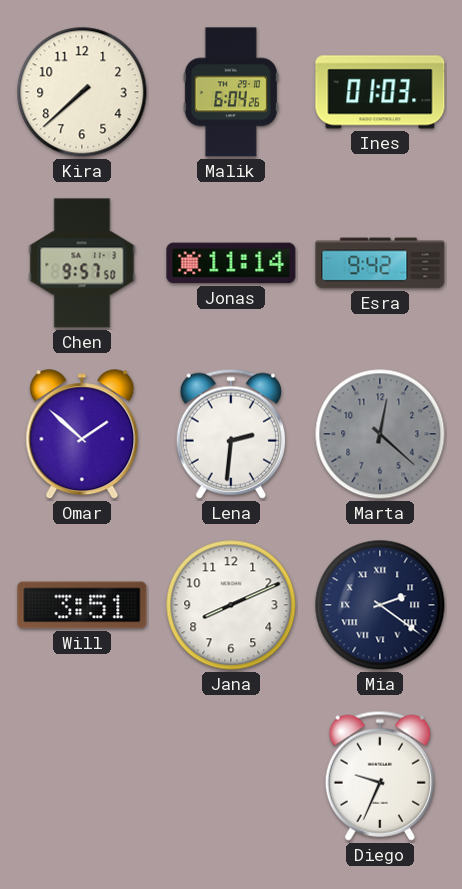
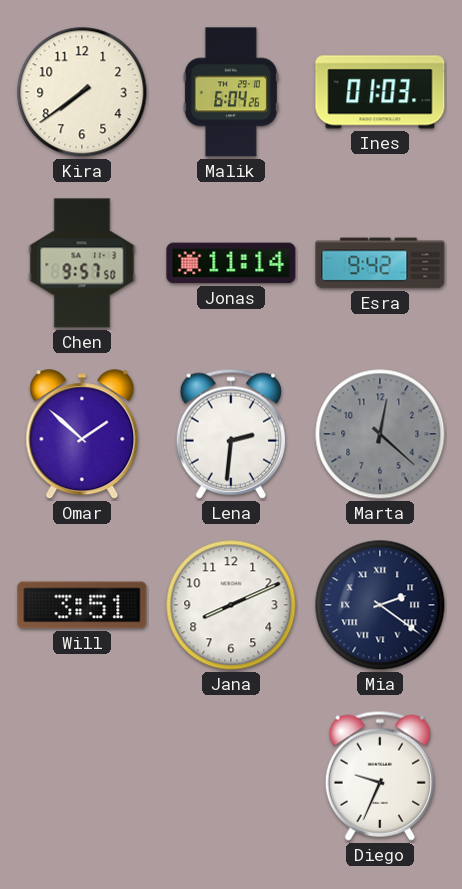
Kira: 7:38 -> 7:39
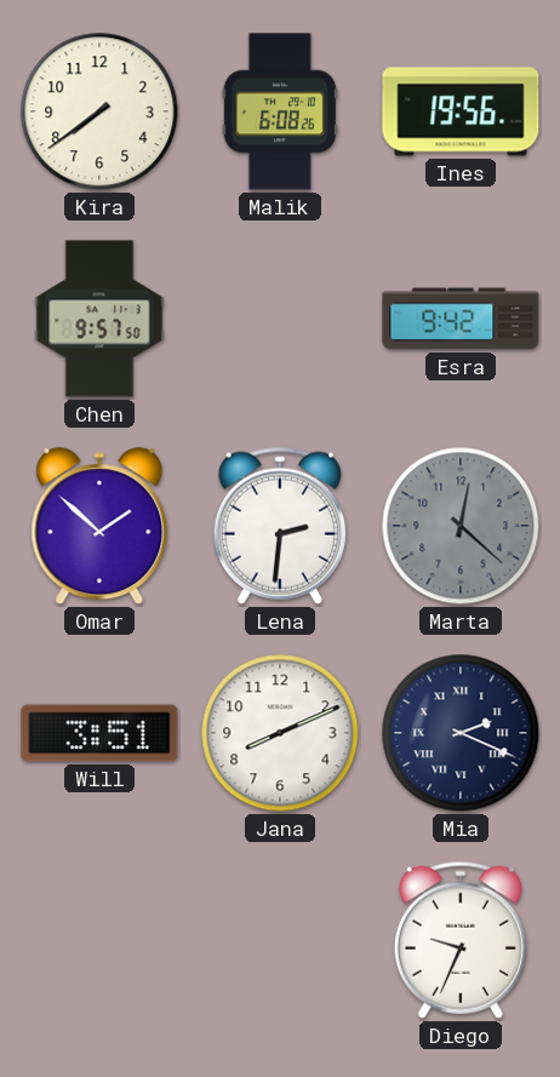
Malik: 6:04 -> 6:08
Ines: 01:03 -> 19:56
Jonas: 11:14 -> none
Mia: 2:21 -> 2:19
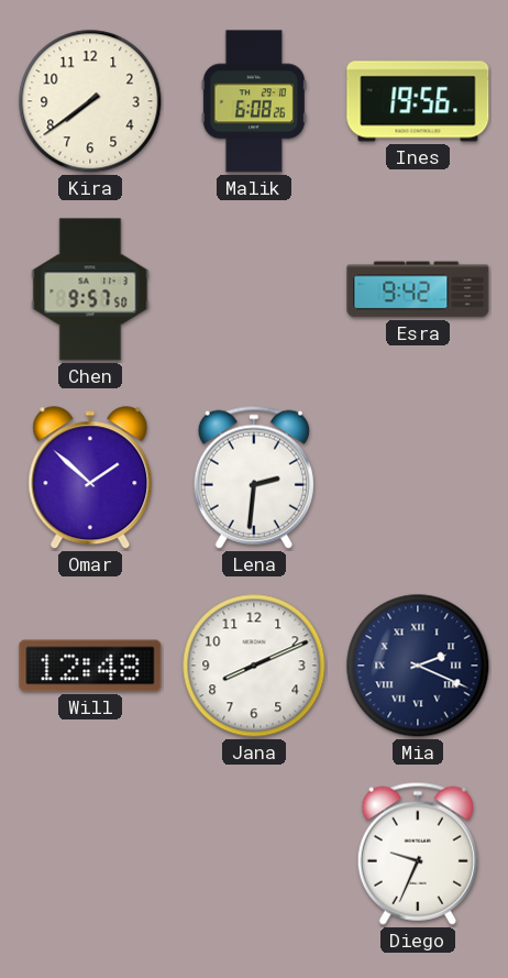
Marta: 12:22 -> none
Will: 3:51 -> 12:48
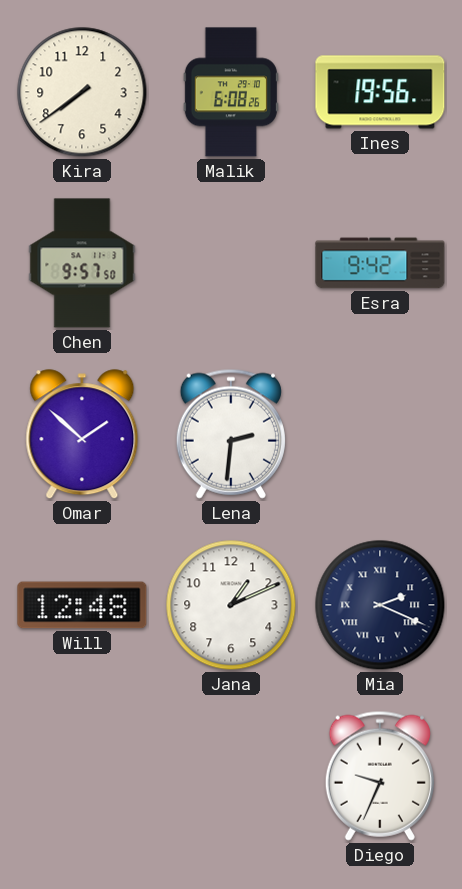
Jana: 8:11 -> 1:11
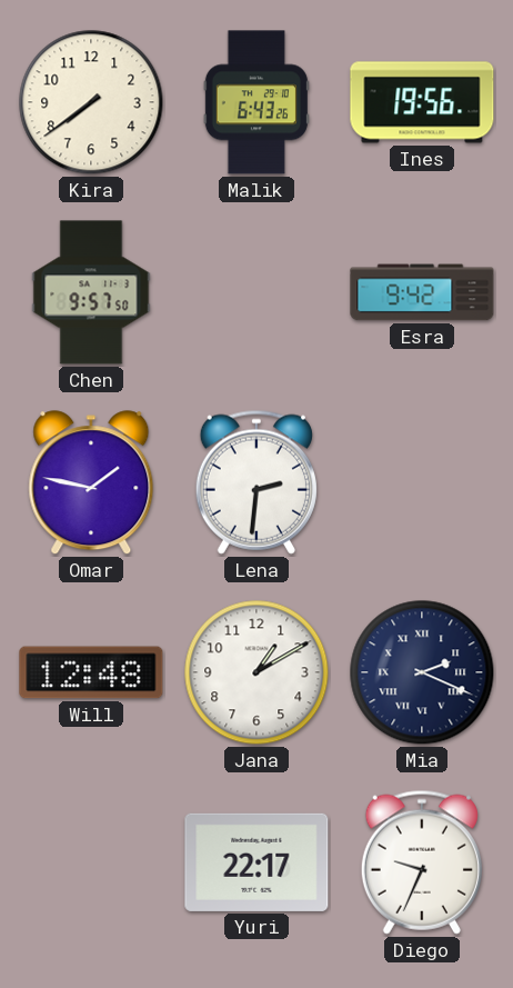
Malik: 6:08 -> 6:43
Omar: 1:52 -> 1:47
Jana: 1:11 -> 1:10
Yuri: none -> 22:17
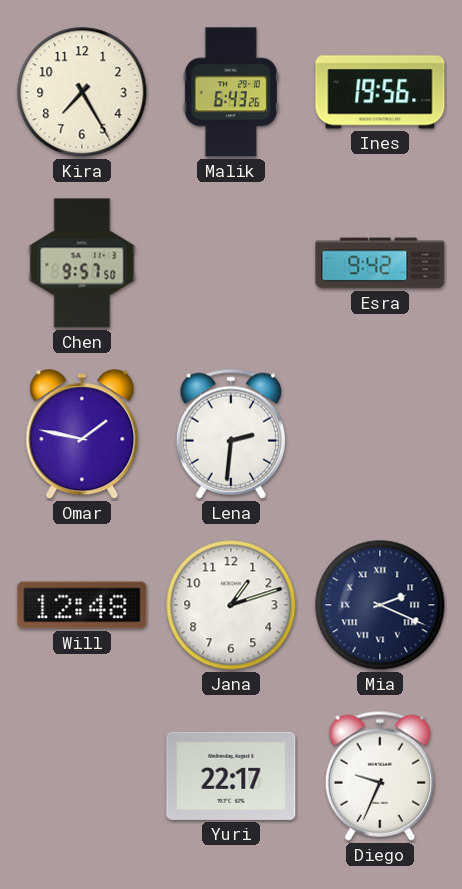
Kira: 7:39 -> 7:25
Jana: 1:10 -> 1:12
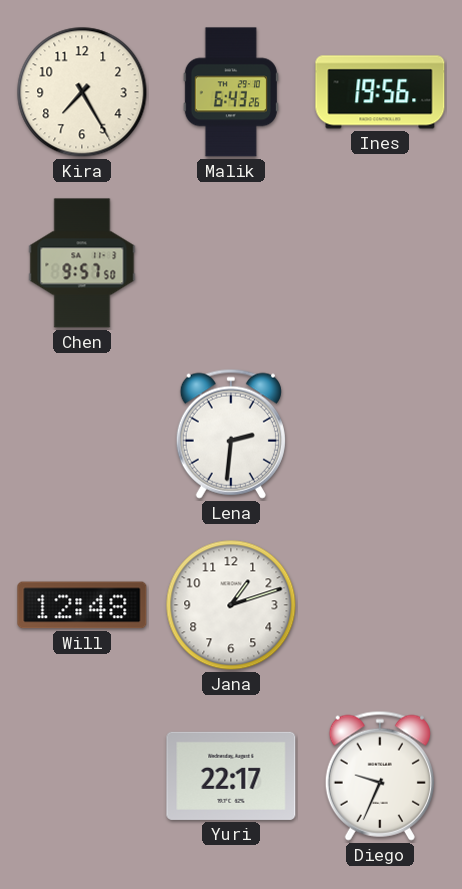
Esra: 9:42 -> none
Omar: 1:47 -> none
Mia: 2:19 -> none
